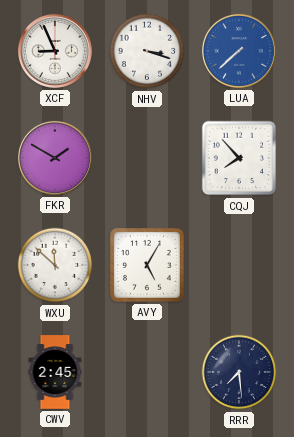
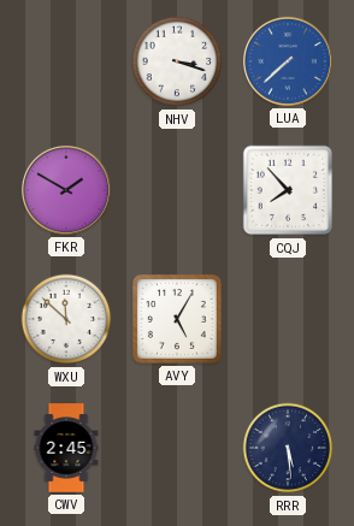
XCF: 8:56 -> none
RRR: 7:29 -> 5:29
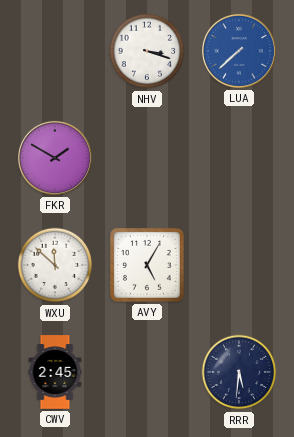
CQJ: 7:53 -> none
RRR: 5:29 -> 5:31
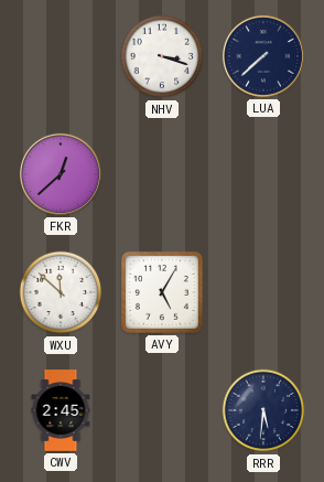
LUA dial: blue -> navy
FKR: 1:50 -> 12:38
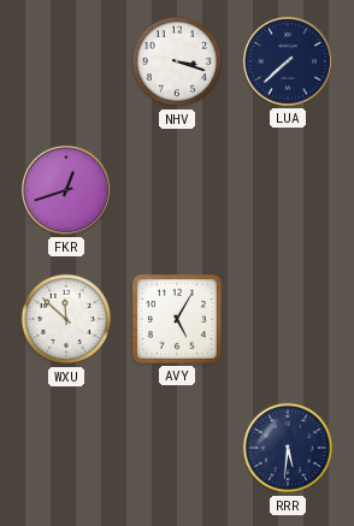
FKR: 12:38 -> 12:42
CWV: 2:45 -> none
